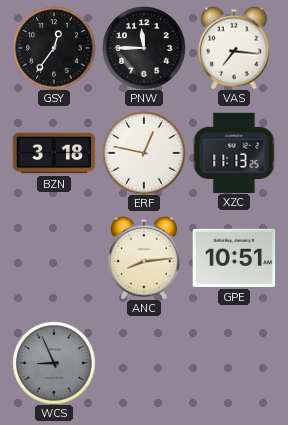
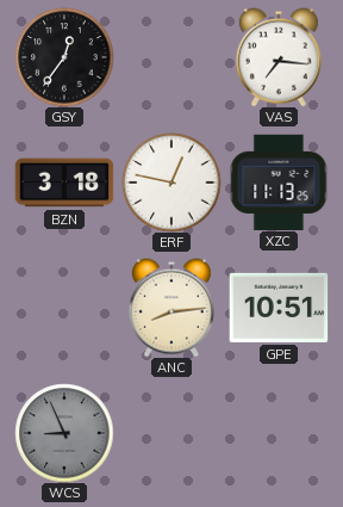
PNW: 11:45 -> none
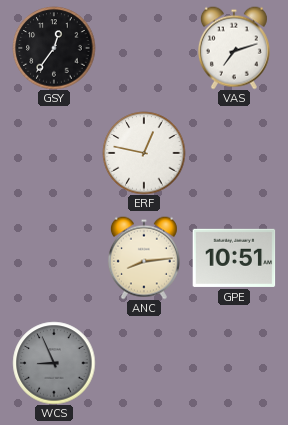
VAS: 7:16 -> 7:12
BZN: 3:18 -> none
XZC: 11:13 -> none
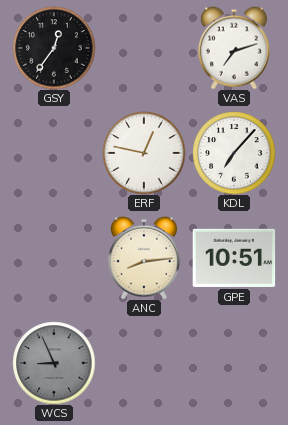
KDL: none -> 7:07
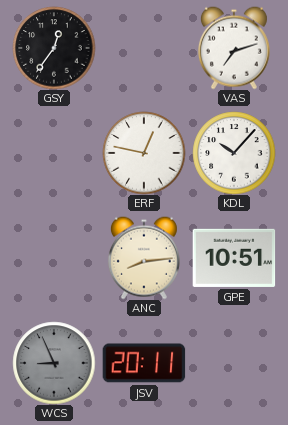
KDL: 7:07 -> 10:07
JSV: none -> 20:11
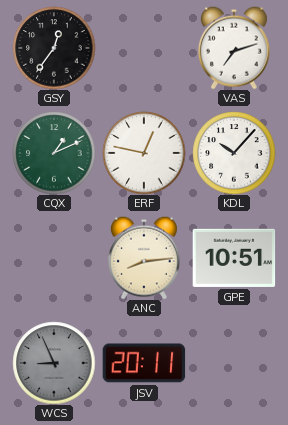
CQX: none -> 1:11
